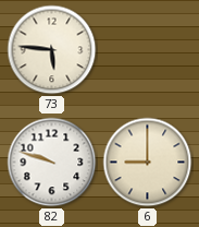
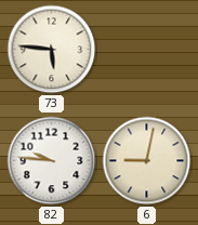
82: 9:48 -> 9:46
6: 9:00 -> 9:02
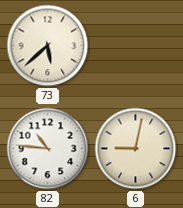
73: 5:46 -> 5:38
82: 9:46 -> 10:46
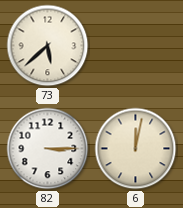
82: 10:46 -> 3:15
6: 9:02 -> 12:02
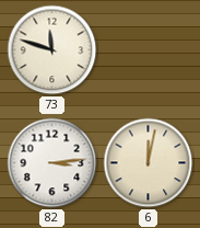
73: 5:38 -> 11:48
82: 3:15 -> 3:14
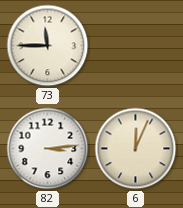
73: 11:48 -> 11:45
6: 12:02 -> 12:04
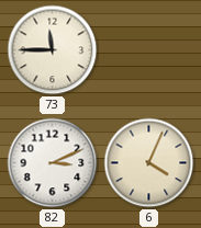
82: 3:14 -> 3:11
6: 12:04 -> 4:04
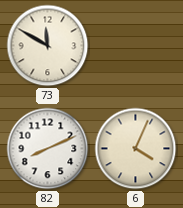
73: 11:45 -> 11:50
82: 3:11 -> 8:11
